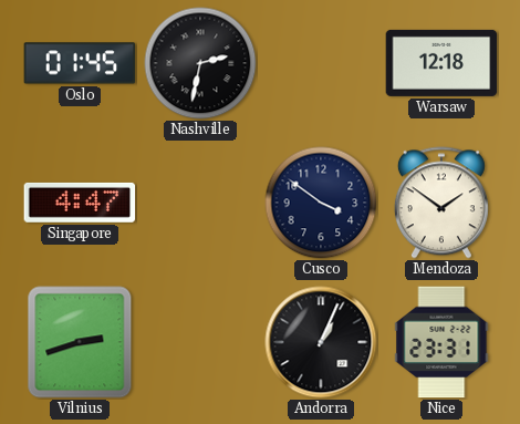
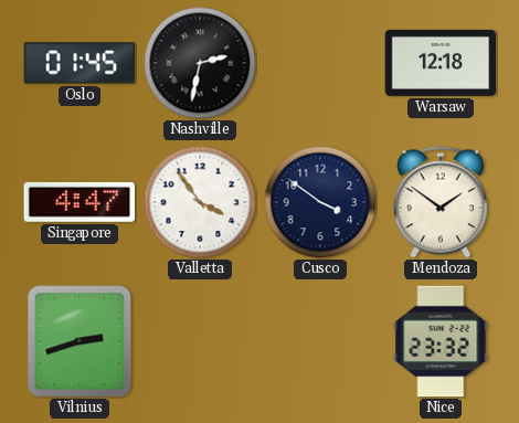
Valletta: none -> 3:54
Andorra: 1:04 -> none
Nice: 23:31 -> 23:32
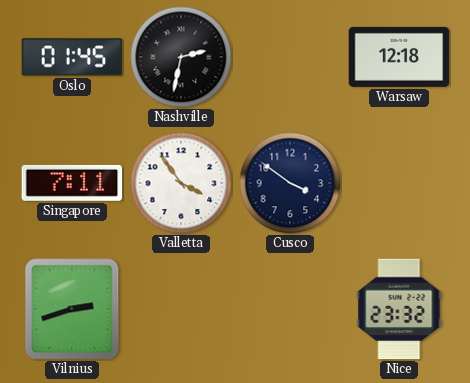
Singapore: 4:47 -> 7:11
Mendoza: 1:51 -> none
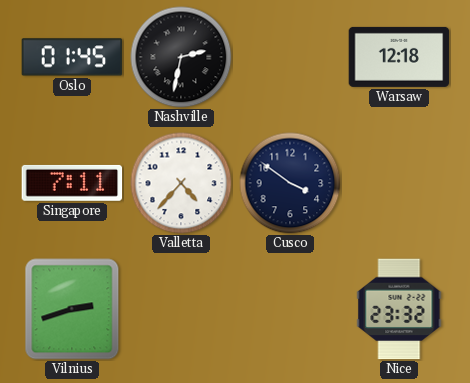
Valletta: 3:54 -> 4:37
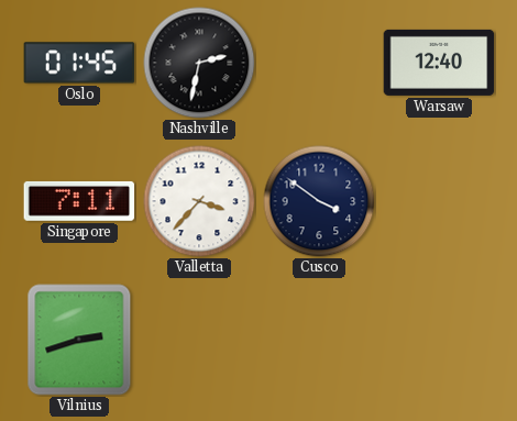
Warsaw: 12:18 -> 12:40
Valletta: 4:37 -> 3:37
Nice: 23:32 -> none
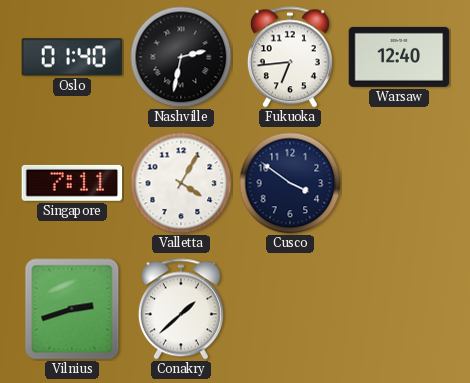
Oslo: 01:45 -> 01:40
Fukuoka: none -> 6:44
Valletta: 3:37 -> 4:05
Conakry: none -> 1:38
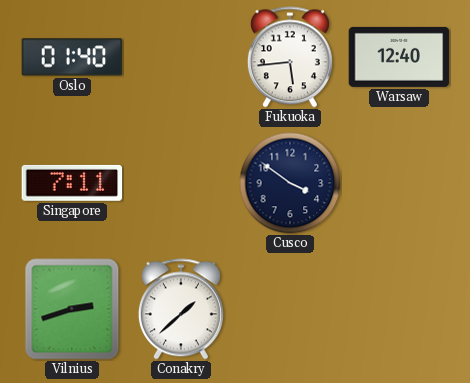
Nashville: 2:32 -> none
Fukuoka: 6:44 -> 5:44
Valletta: 4:05 -> none
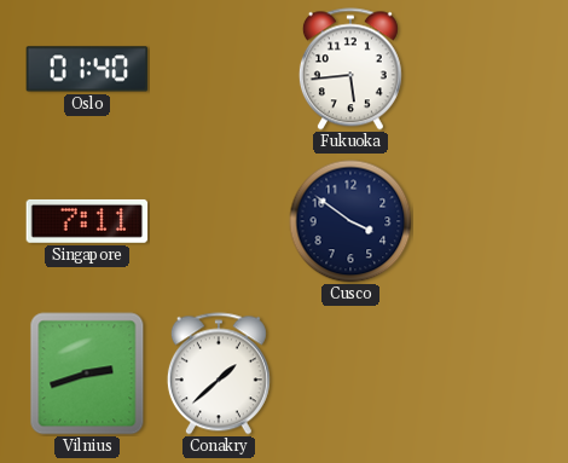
Warsaw: 12:40 -> none
